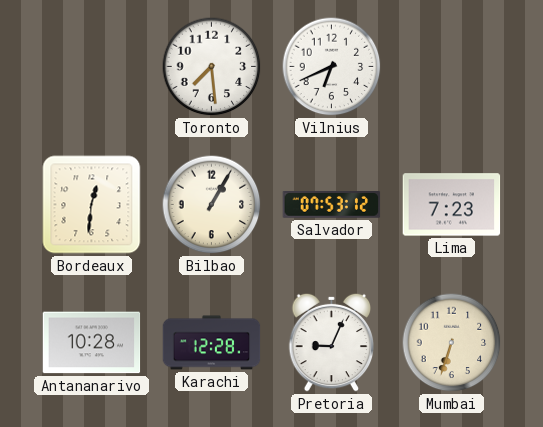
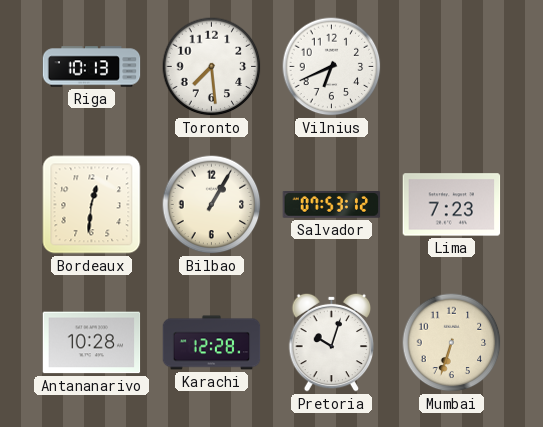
Riga: none -> 10:13
Pretoria: 9:04 -> 10:03
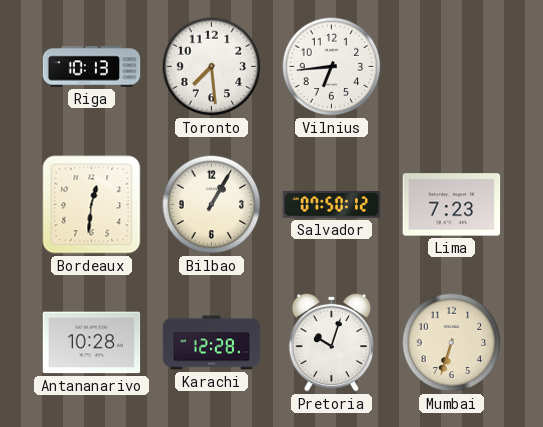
Vilnius: 6:41 -> 6:44
Salvador: 07:53 -> 07:50
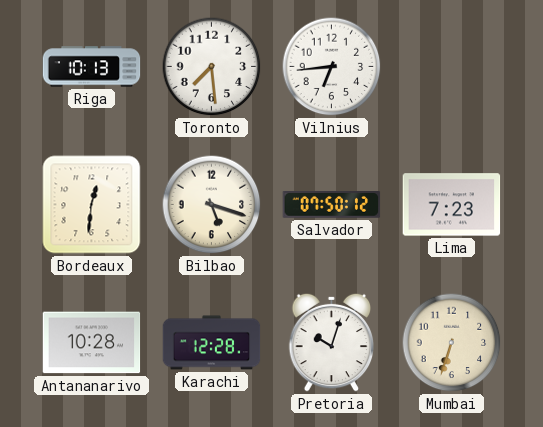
Bilbao: 1:05 -> 5:18
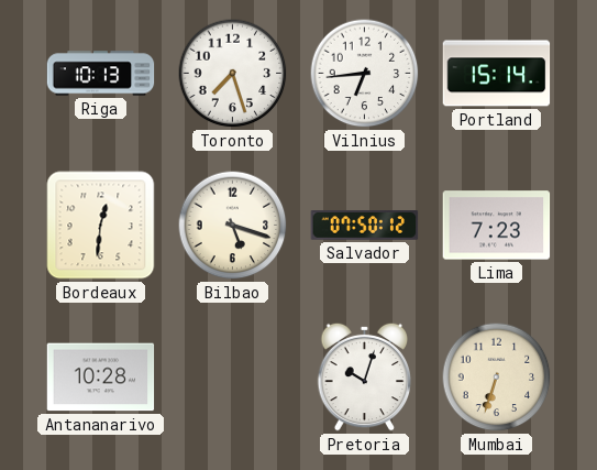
Toronto: 7:29 -> 7:27
Portland: none -> 15:14
Karachi: 12:28 -> none
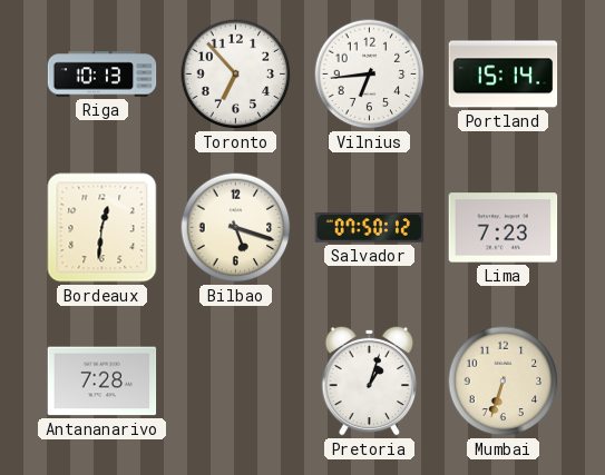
Toronto: 7:27 -> 6:53
Antananarivo: 10:28 -> 7:28
Pretoria: 10:03 -> 1:03
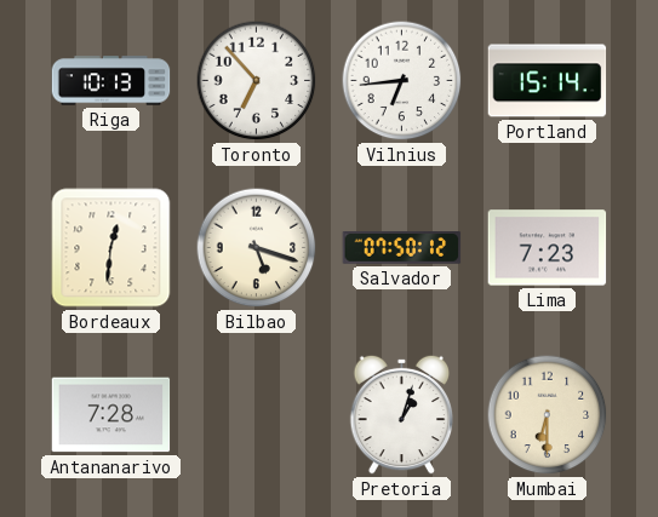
Mumbai: 6:33 -> 6:30
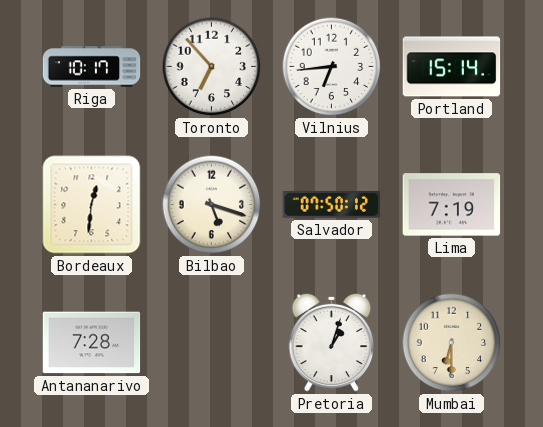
Riga: 10:13 -> 10:17
Lima: 7:23 -> 7:19
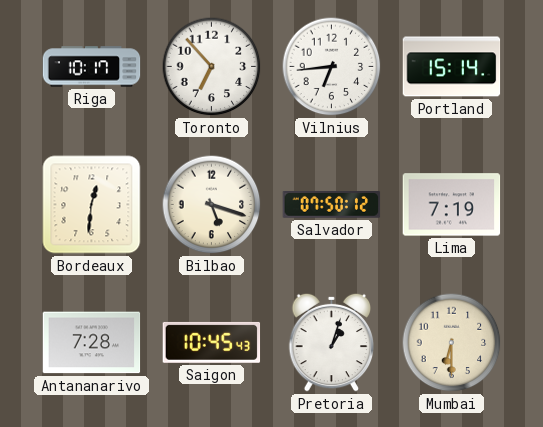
Saigon: none -> 10:45
